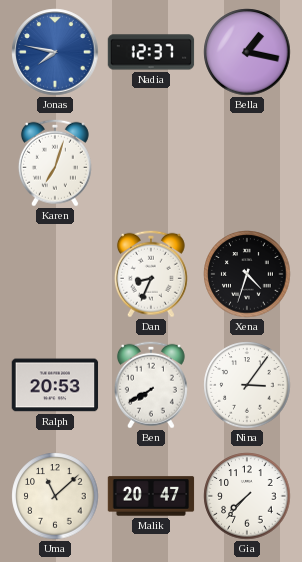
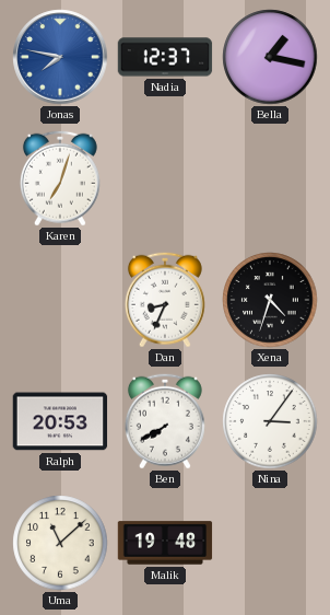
Malik: 20:47 -> 19:48
Gia: 7:37 -> none
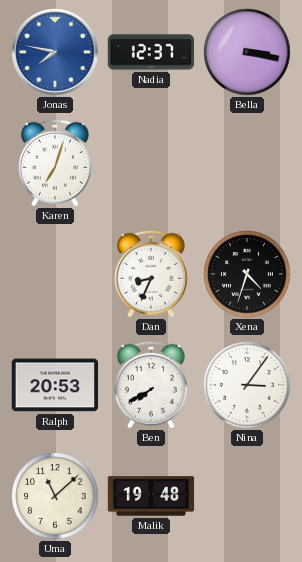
Bella: 1:17 -> 3:17
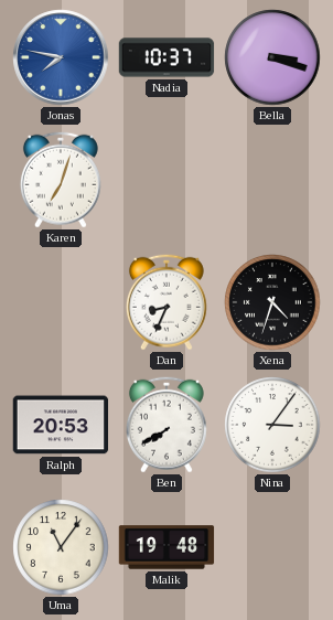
Nadia: 12:37 -> 10:37
Bella: 3:17 -> 3:18
Uma: 11:08 -> 11:06
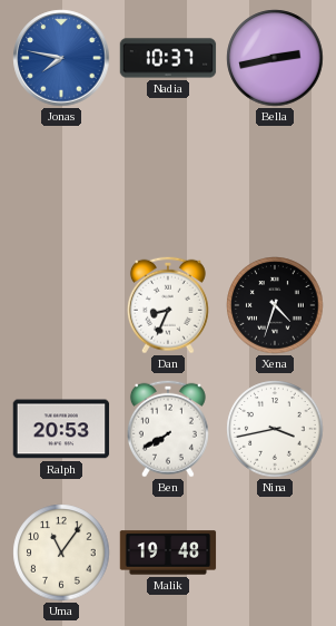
Bella: 3:18 -> 2:43
Karen: 7:03 -> none
Nina: 3:06 -> 3:43
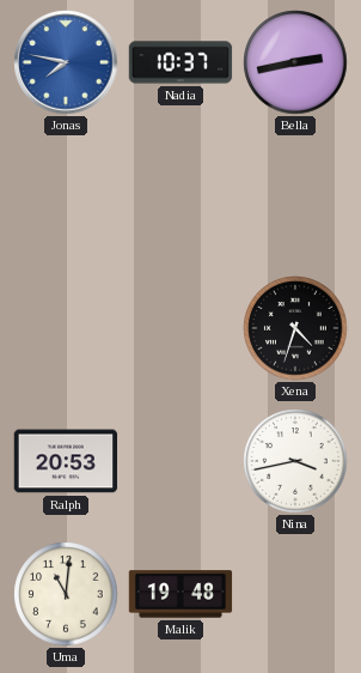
Dan: 8:34 -> none
Ben: 7:40 -> none
Uma: 11:06 -> 11:01
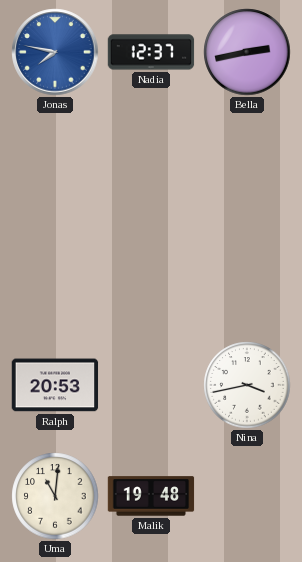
Nadia: 10:37 -> 12:37
Xena: 4:33 -> none
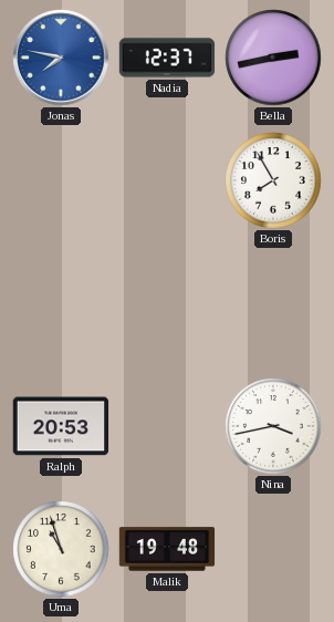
Boris: none -> 7:55
Uma: 11:01 -> 10:57
